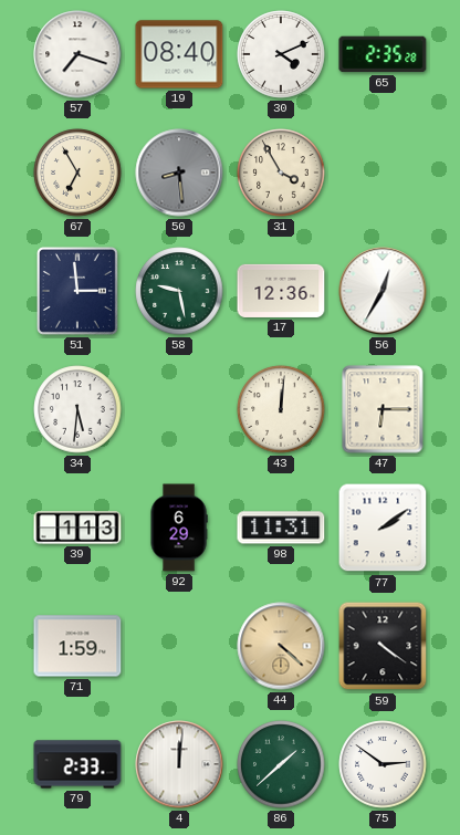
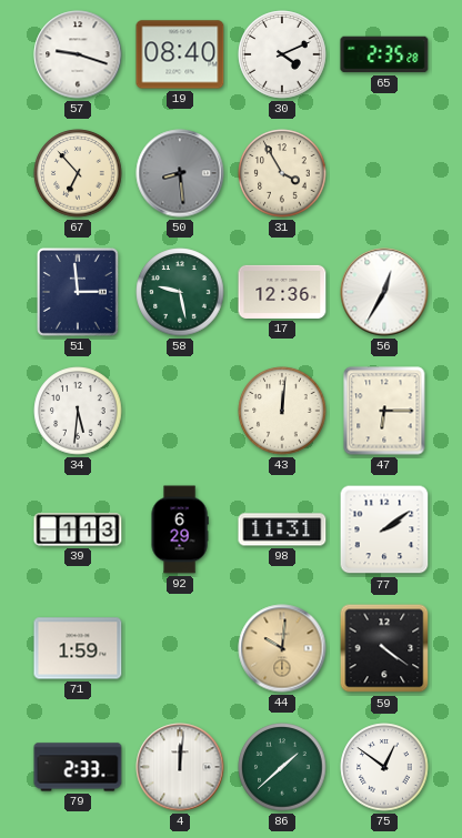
57: 7:18 -> 9:18
67: 6:55 -> 6:53
44: 4:22 -> 10:01
75: 2:51 -> 12:51
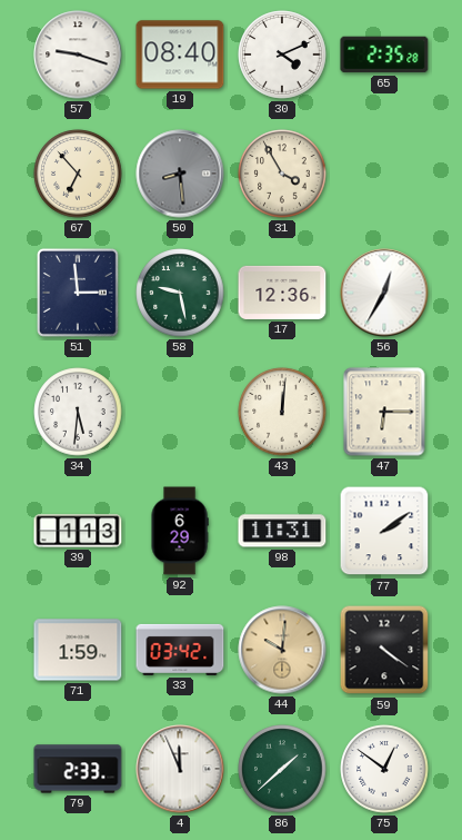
33: none -> 03:42
4: 12:01 -> 11:56
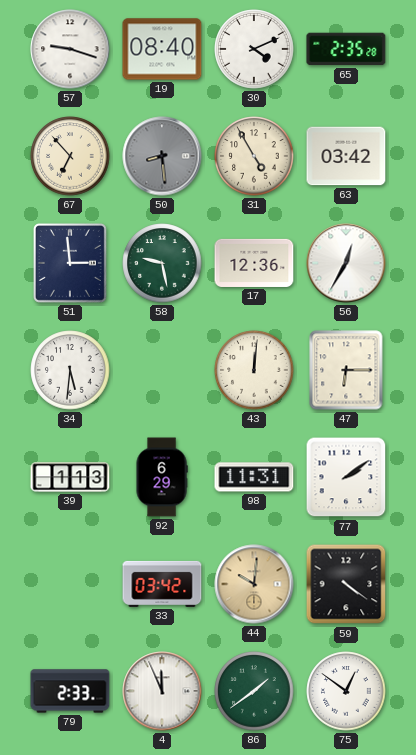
31: 3:55 -> 4:55
63: none -> 03:42
71: 1:59 -> none
86: 1:38 -> 1:39
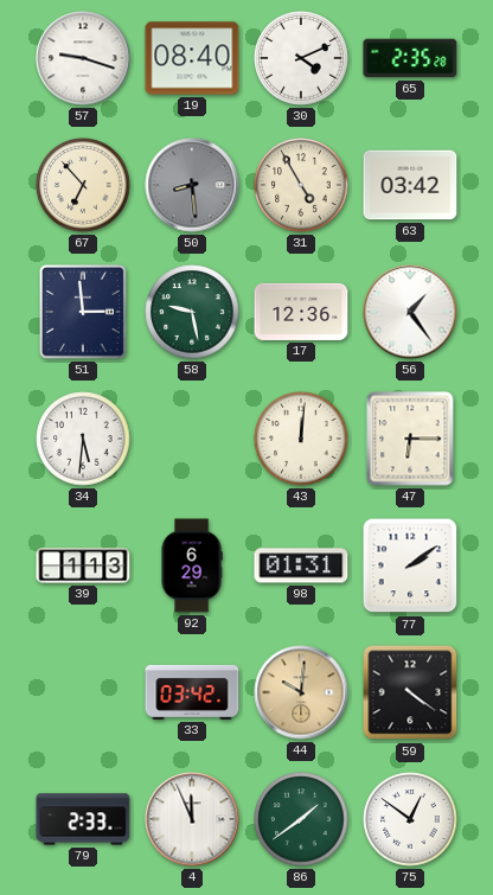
56: 12:35 -> 1:24
98: 11:31 -> 01:31
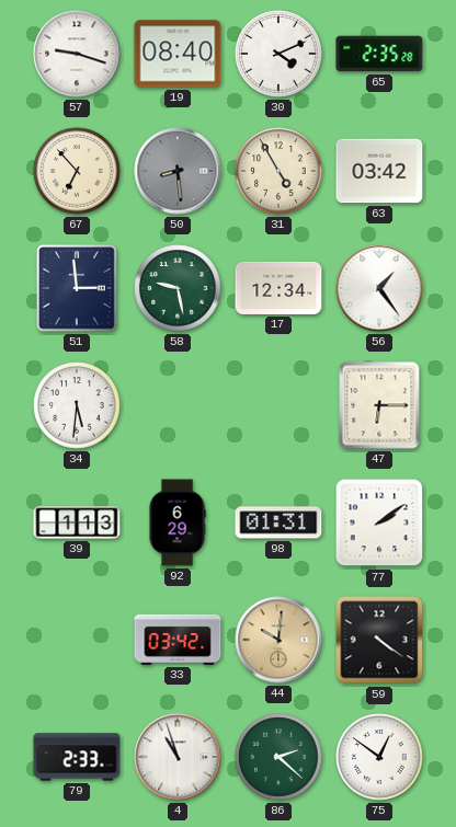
17: 12:36 -> 12:34
43: 12:01 -> none
4: 11:56 -> 10:57
86: 1:39 -> 2:22
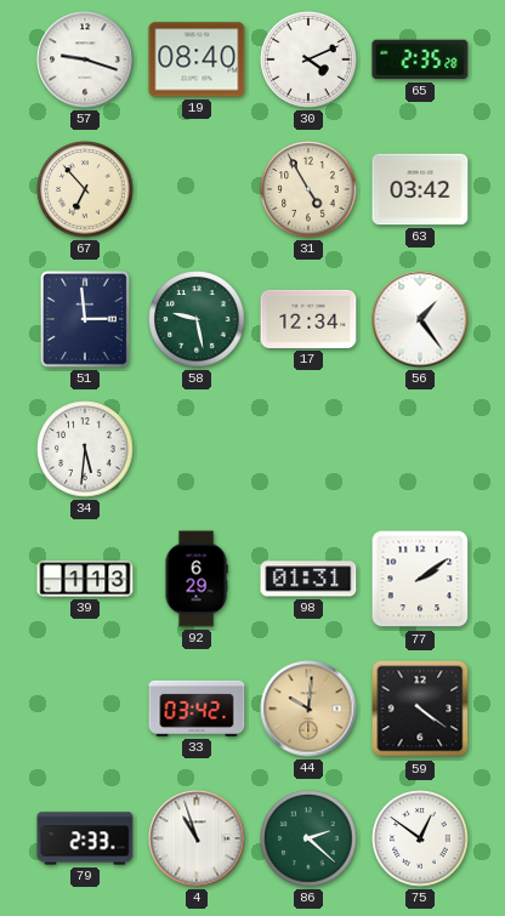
50: 8:29 -> none
47: 6:15 -> none
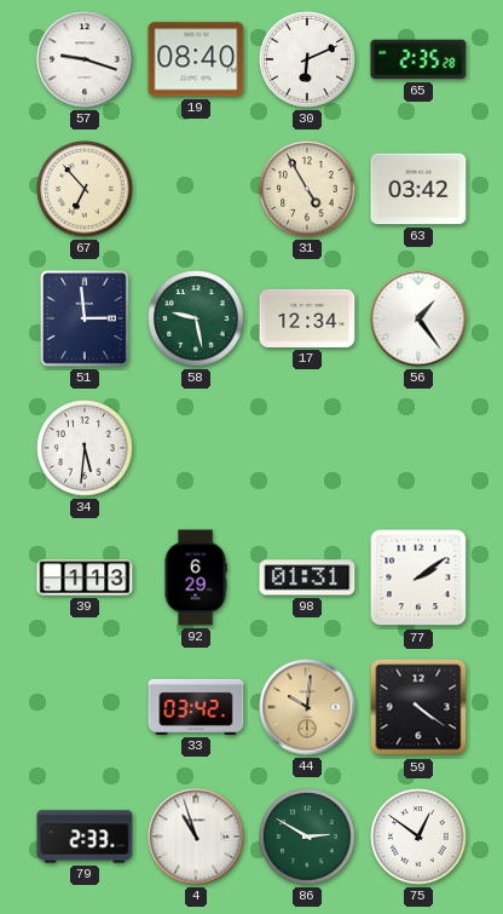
30: 4:11 -> 6:11
86: 2:22 -> 2:50
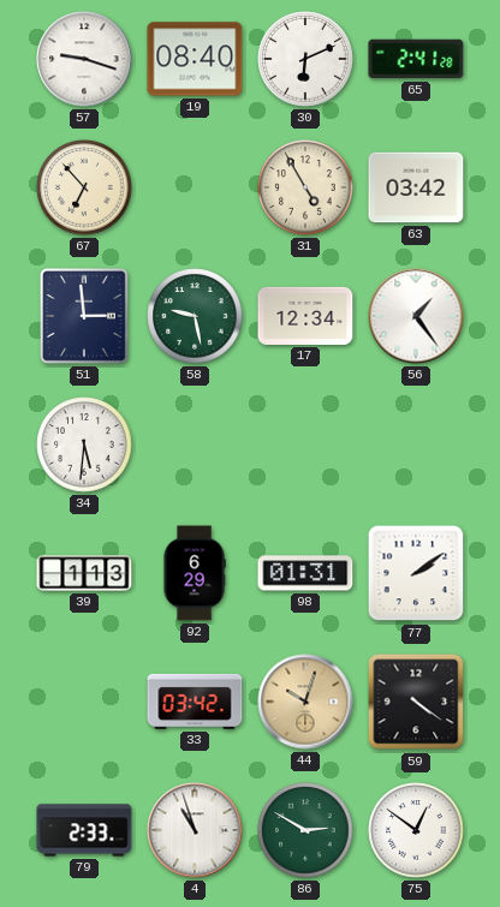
65: 2:35 -> 2:41
44: 10:01 -> 10:03
